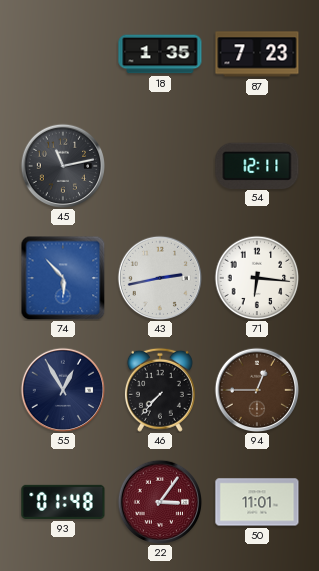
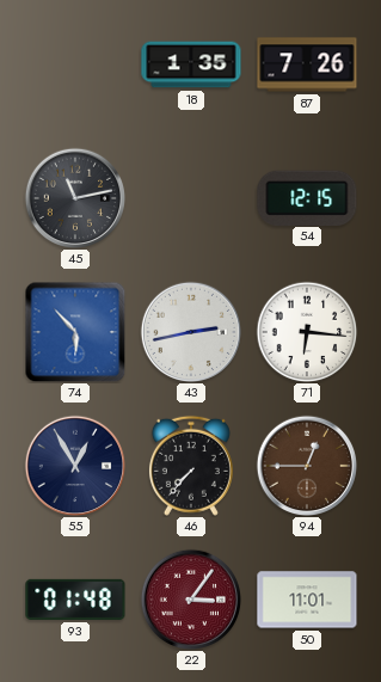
87: 7:23 -> 7:26
54: 12:11 -> 12:15
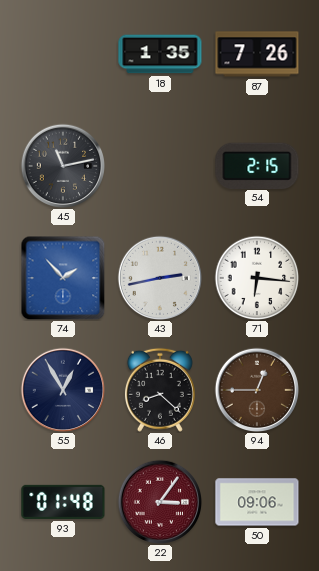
54: 12:15 -> 2:15
74: 5:53 -> 1:53
46: 7:37 -> 8:22
50: 11:01 -> 09:06
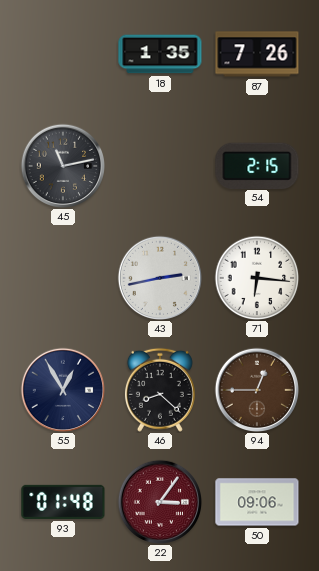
74: 1:53 -> none
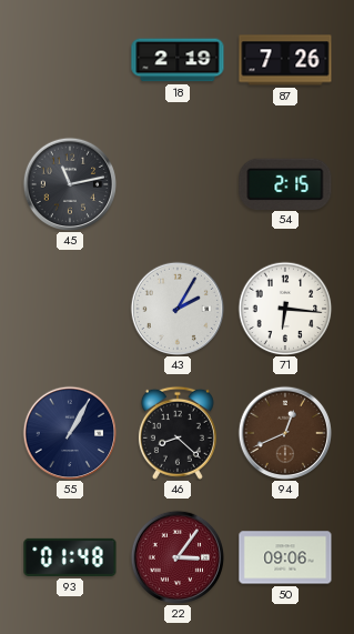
18: 1:35 -> 2:19
43: 2:43 -> 2:05
55: 12:55 -> 1:05
94: 12:45 -> 12:41
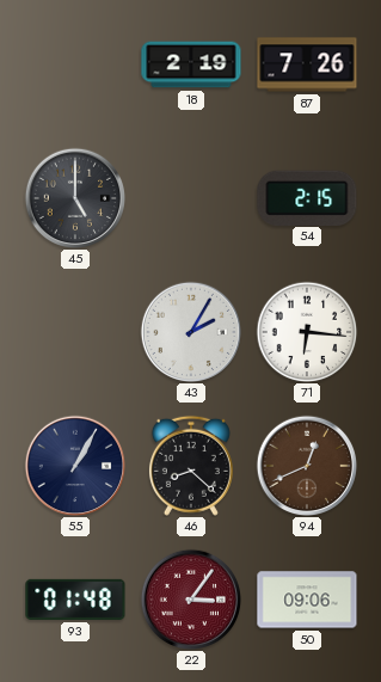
45: 11:13 -> 5:00
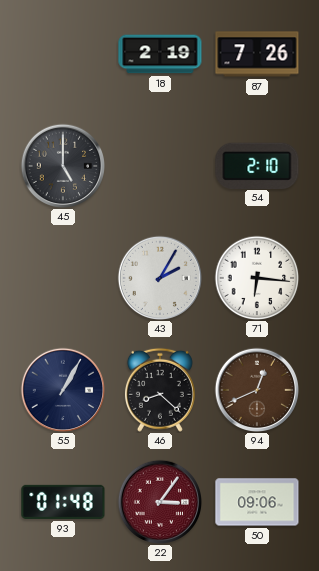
54: 2:15 -> 2:10
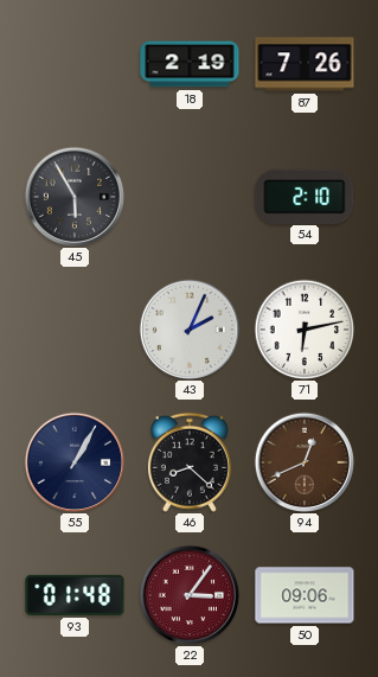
45: 5:00 -> 5:55
43: 2:05 -> 2:04
71: 6:16 -> 6:13
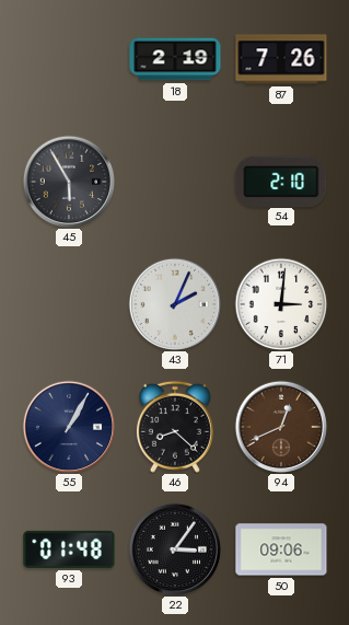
71: 6:13 -> 3:01
22 dial: burgundy -> black
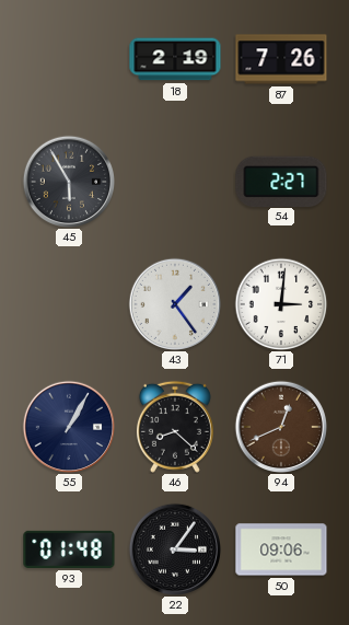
54: 2:10 -> 2:27
43: 2:04 -> 1:24
